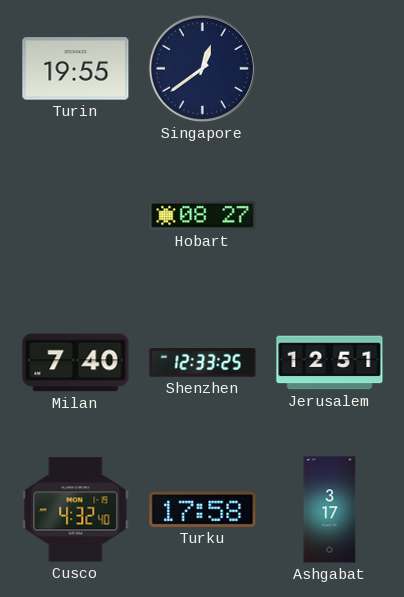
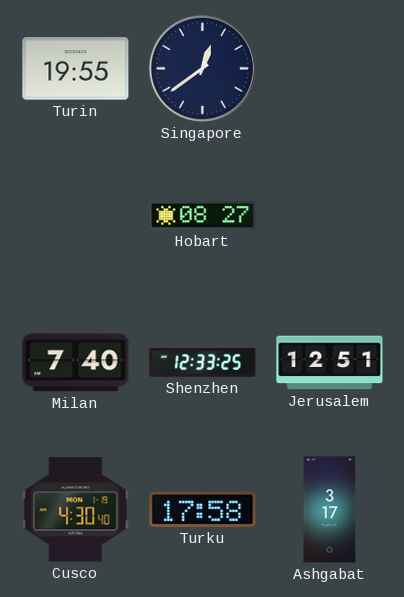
Cusco: 4:32 -> 4:30
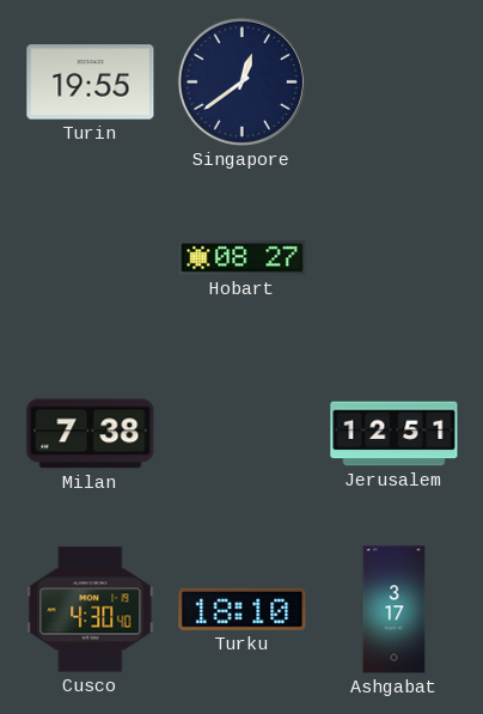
Milan: 7:40 -> 7:38
Shenzhen: 12:33 -> none
Turku: 17:58 -> 18:10
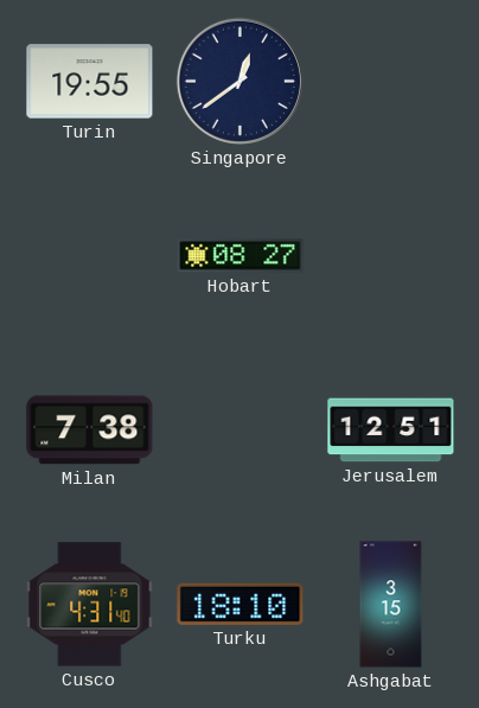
Cusco: 4:30 -> 4:31
Ashgabat: 3:17 -> 3:15
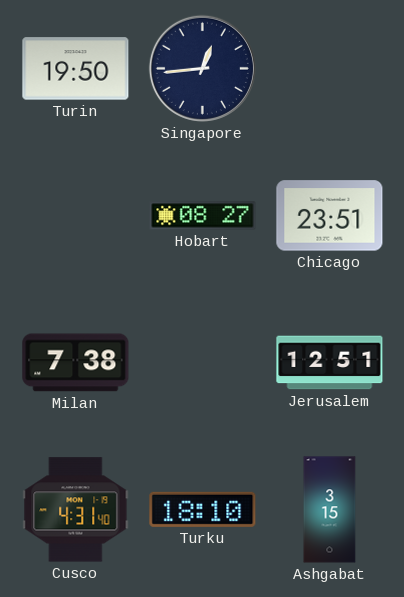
Turin: 19:55 -> 19:50
Singapore: 12:39 -> 12:44
Chicago: none -> 23:51
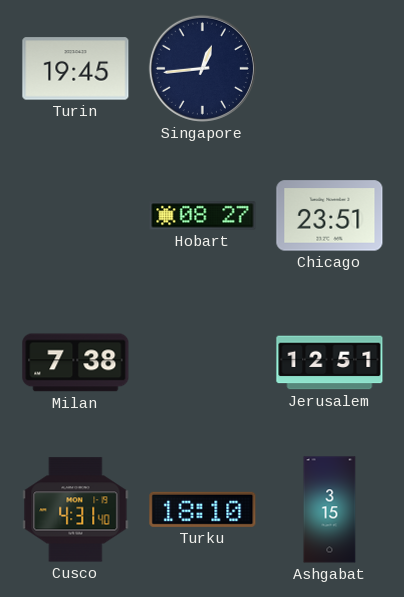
Turin: 19:50 -> 19:45
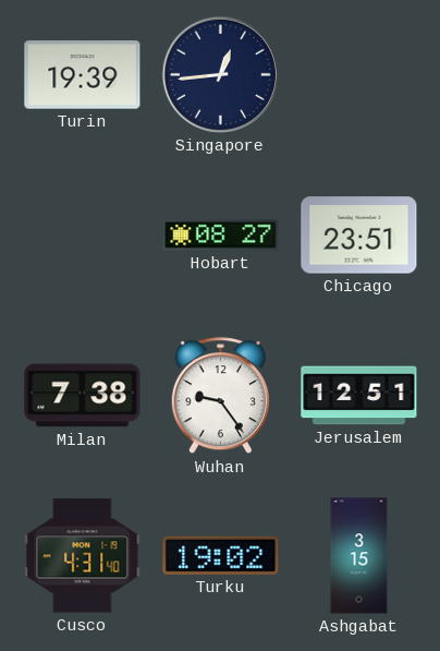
Turin: 19:45 -> 19:39
Wuhan: none -> 9:24
Turku: 18:10 -> 19:02
